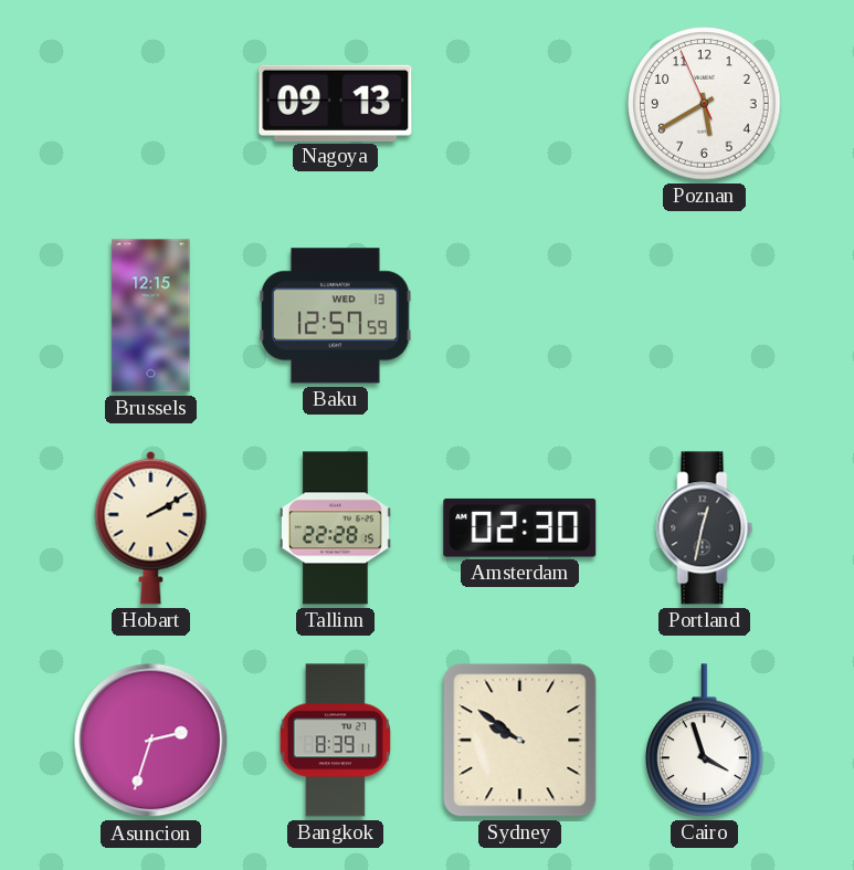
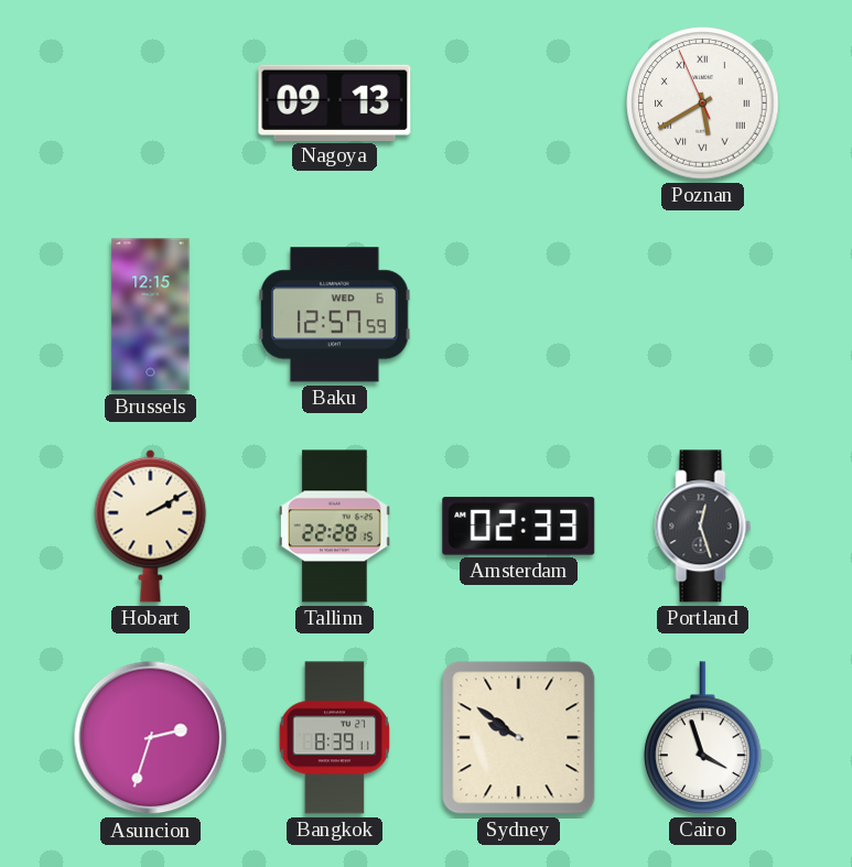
Poznan numerals: Arabic -> Roman
Baku date: WED 13 -> WED 6
Amsterdam: 02:30 -> 02:33
Portland: 12:32 -> 12:27
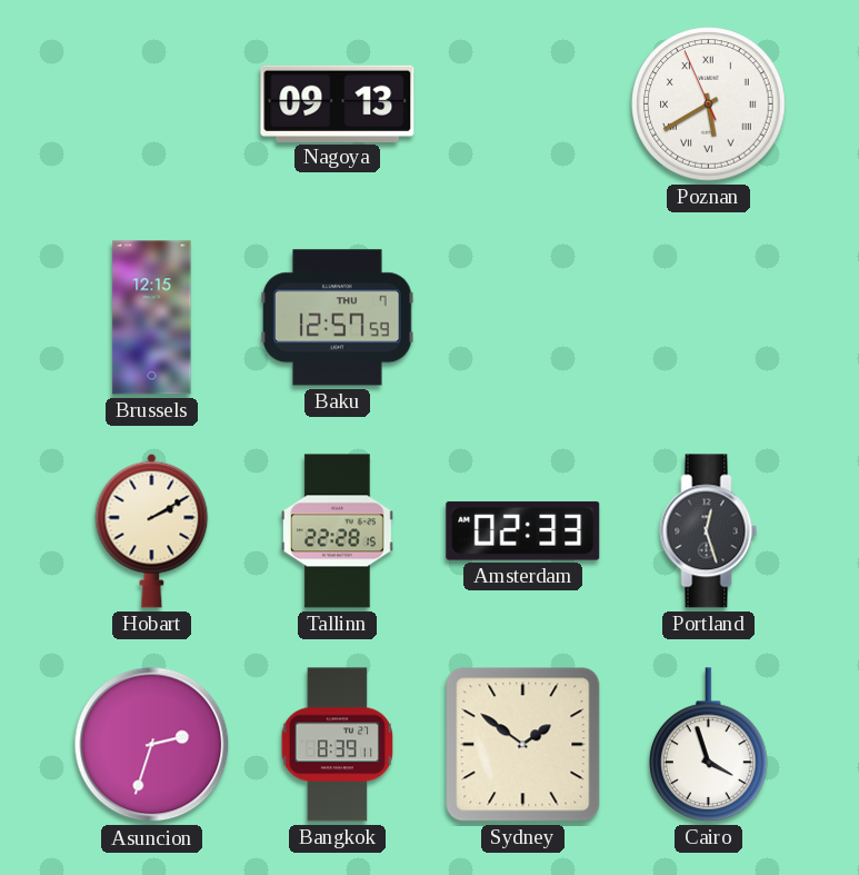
Baku date: WED 6 -> THU 7
Sydney: 9:51 -> 1:51
